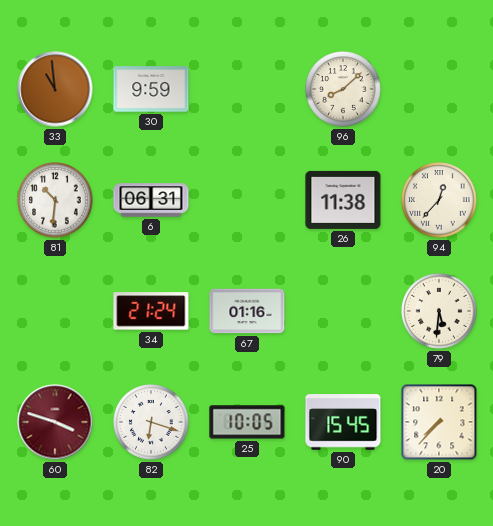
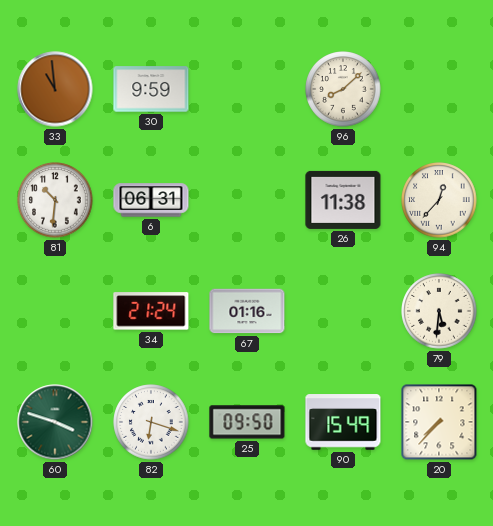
60 dial: burgundy -> green
25: 10:05 -> 09:50
90: 15:45 -> 15:49
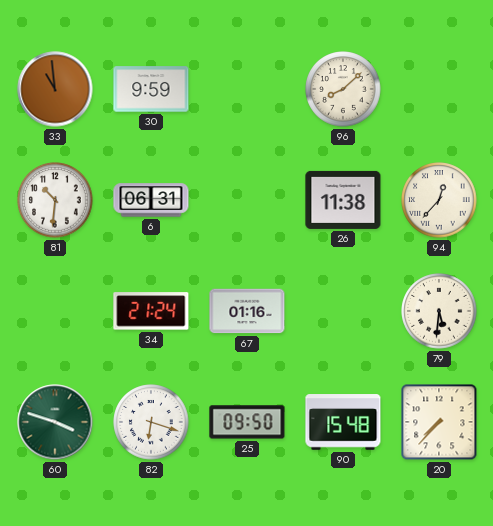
90: 15:49 -> 15:48
